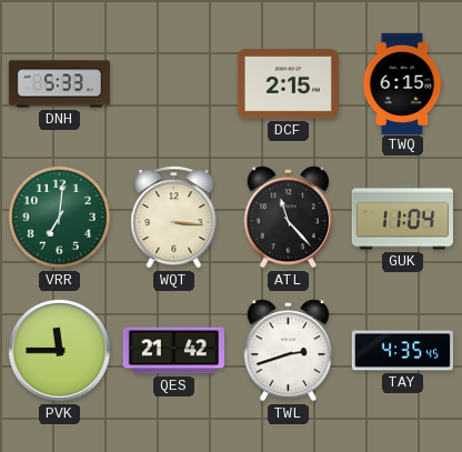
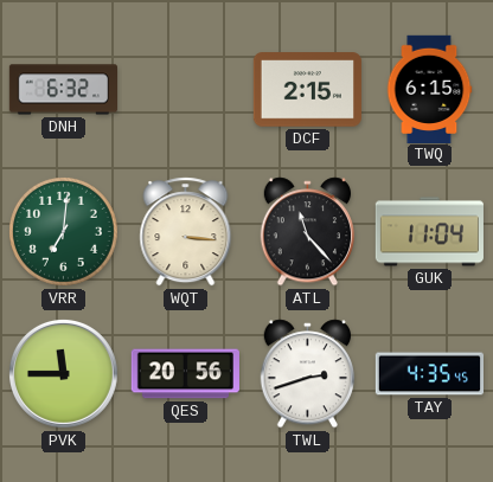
DNH: 5:33 -> 6:32
QES: 21:42 -> 20:56
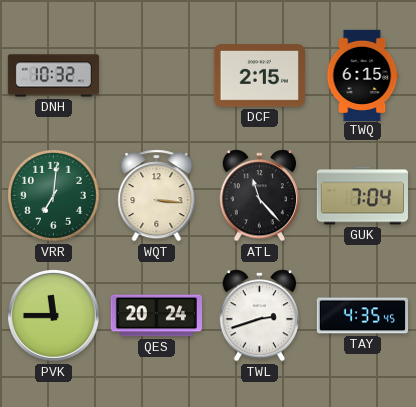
DNH: 6:32 -> 10:32
GUK: 11:04 -> 7:04
QES: 20:56 -> 20:24
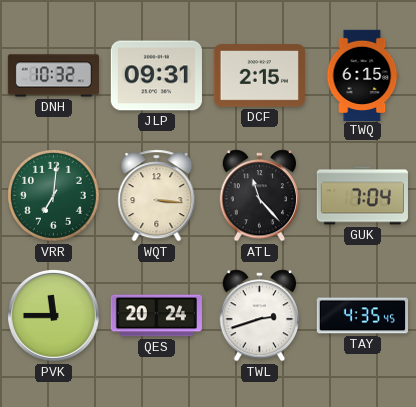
JLP: none -> 09:31
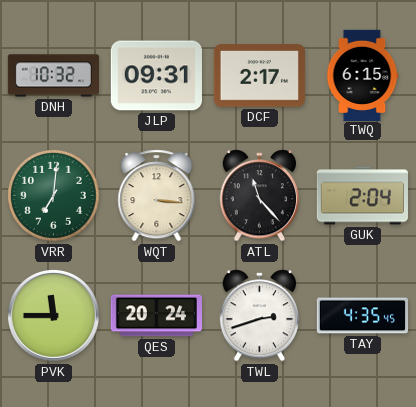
DCF: 2:15 -> 2:17
GUK: 7:04 -> 2:04
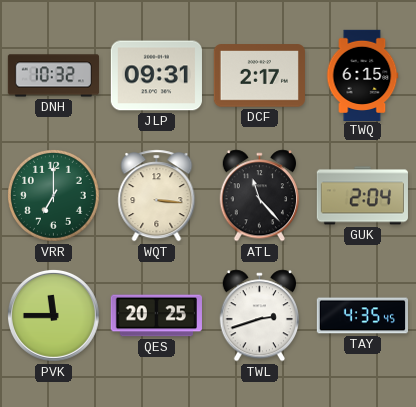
VRR: 7:01 -> 7:00
QES: 20:24 -> 20:25
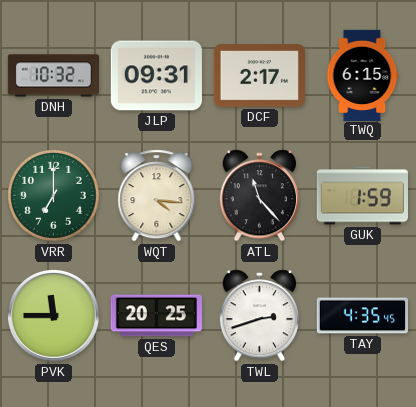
WQT: 3:16 -> 4:16
GUK: 2:04 -> 1:59
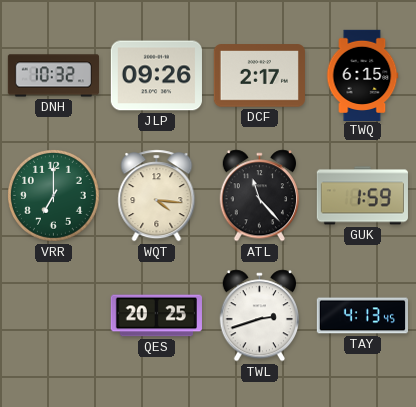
JLP: 09:31 -> 09:26
PVK: 11:45 -> none
TAY: 4:35 -> 4:13
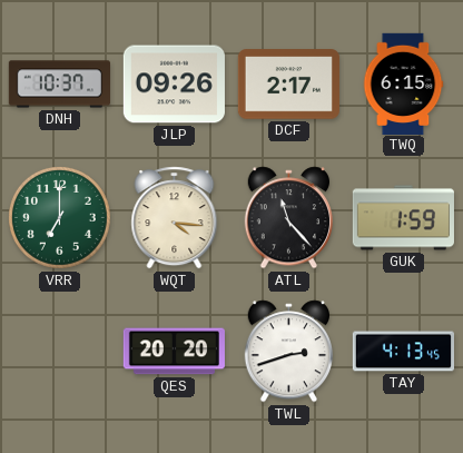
DNH: 10:32 -> 10:37
QES: 20:25 -> 20:20
